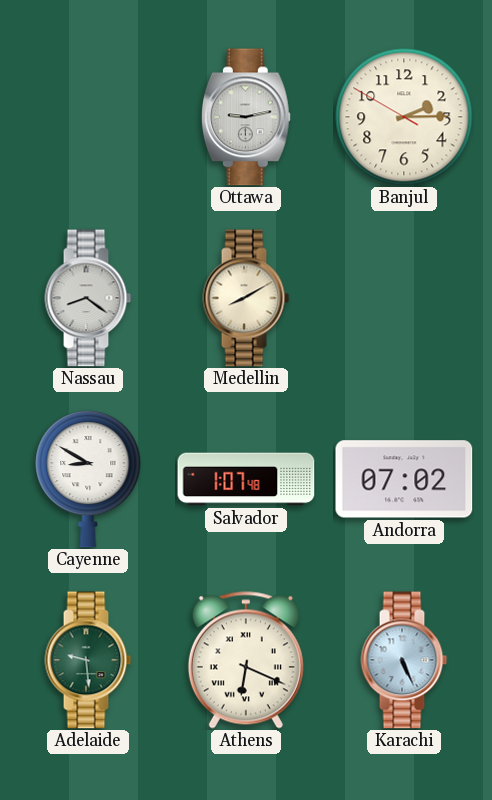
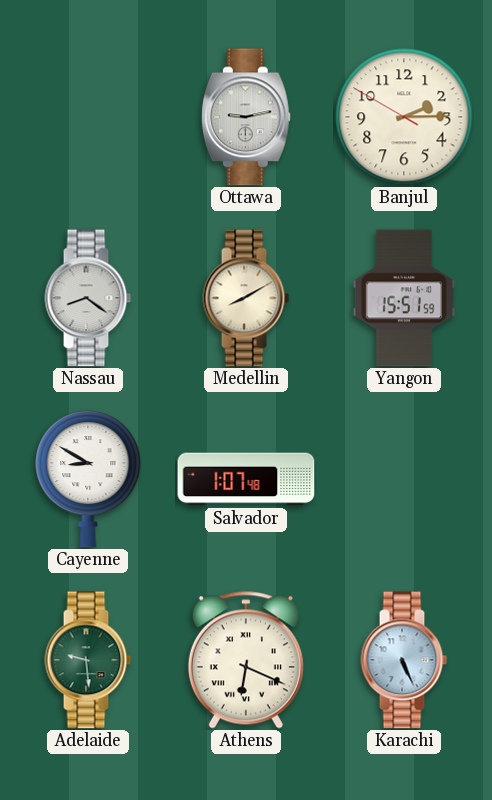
Yangon: none -> 15:51
Andorra: 07:02 -> none
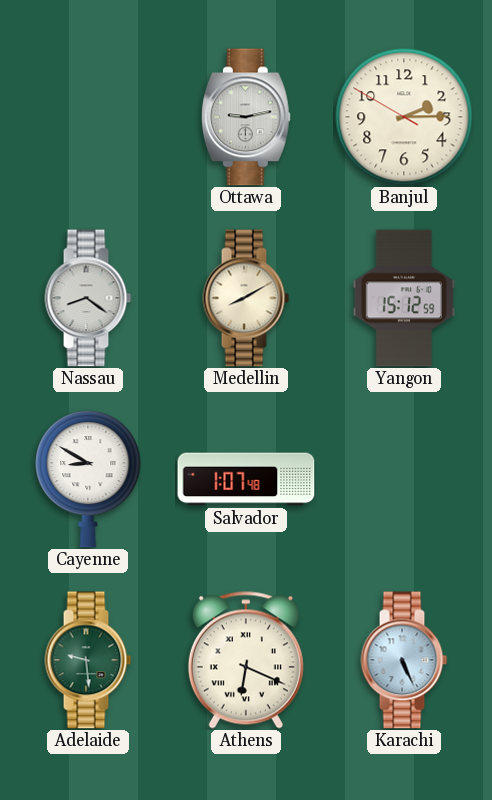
Yangon: 15:51 -> 15:12
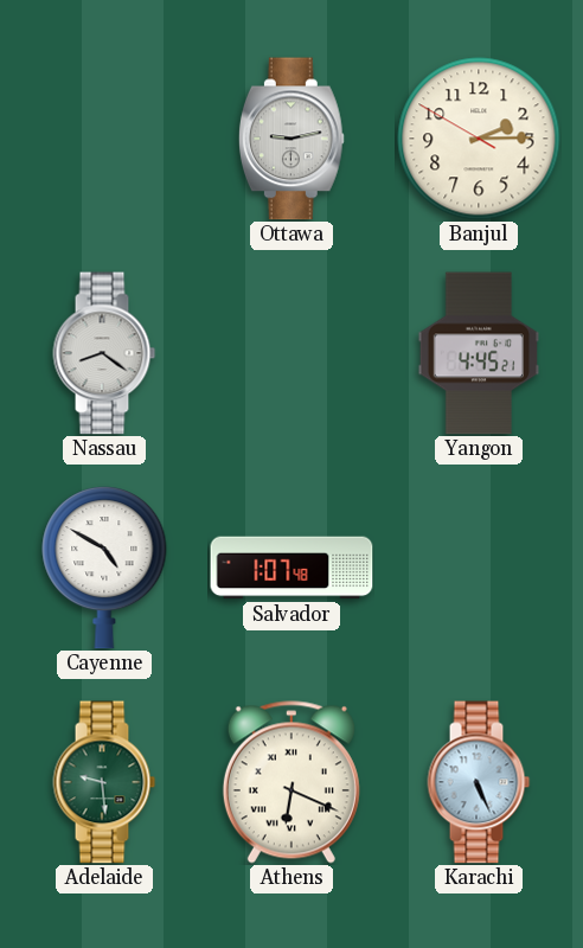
Medellin: 8:10 -> none
Yangon: 15:12 -> 4:45
Cayenne: 8:50 -> 4:50
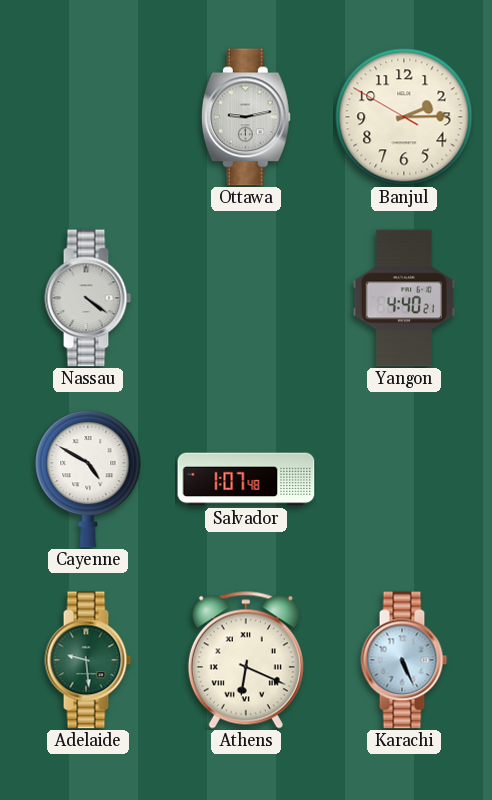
Nassau: 8:21 -> 4:21
Yangon: 4:45 -> 4:40
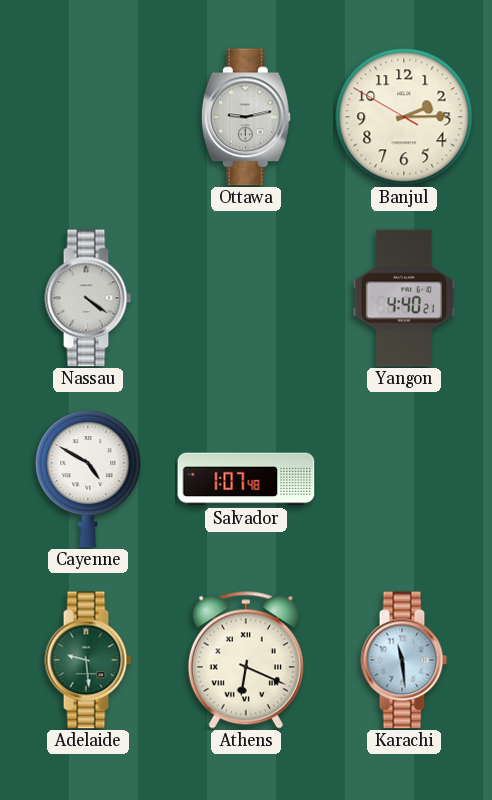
Karachi: 5:26 -> 11:29
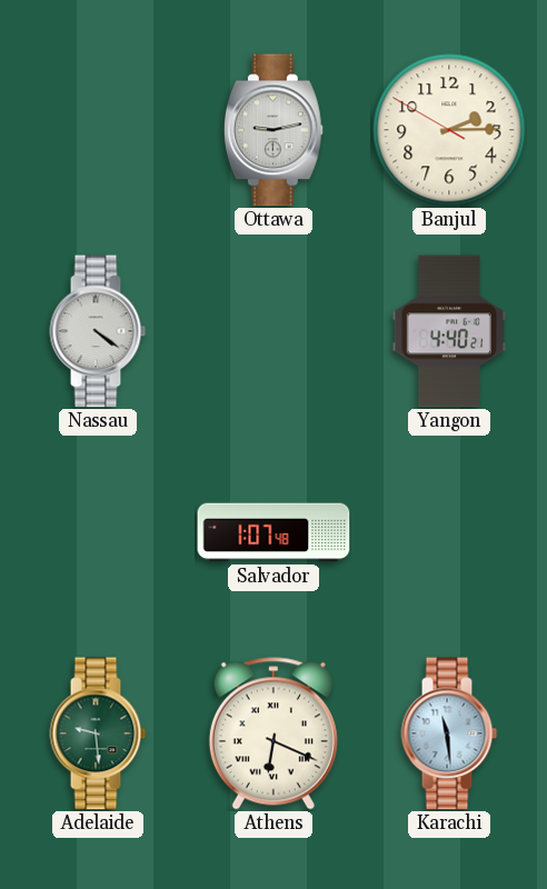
Cayenne: 4:50 -> none
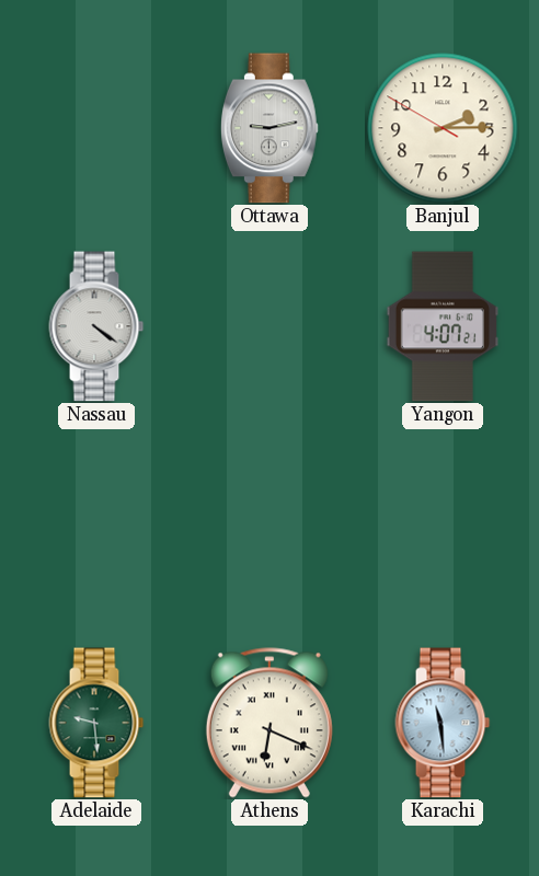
Yangon: 4:40 -> 4:07
Salvador: 1:07 -> none
